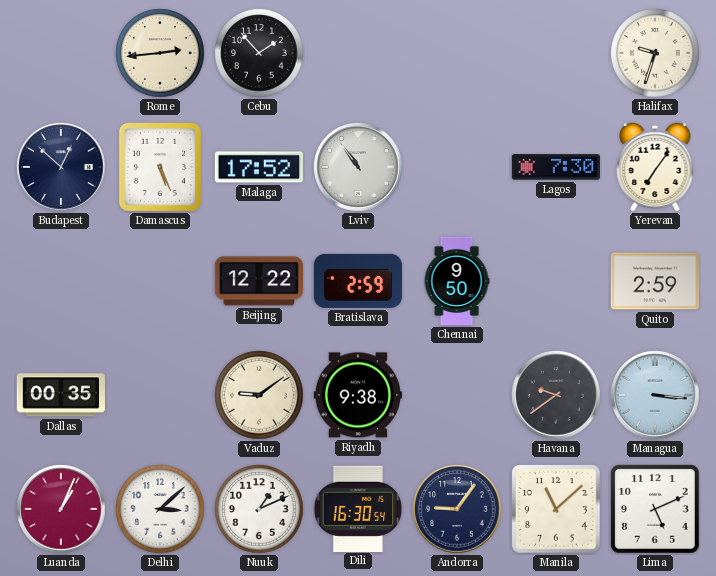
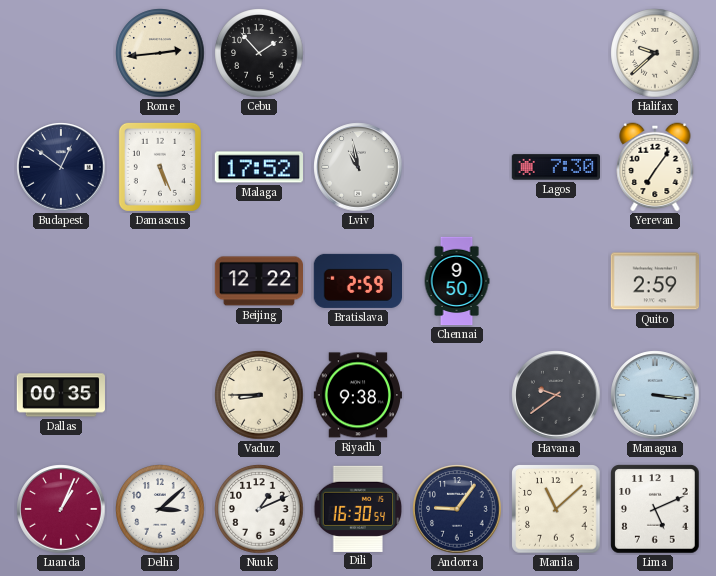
Halifax: 9:33 -> 9:38
Budapest: 12:52 -> 12:51
Lviv: 10:54 -> 10:58
Vaduz: 9:09 -> 8:45
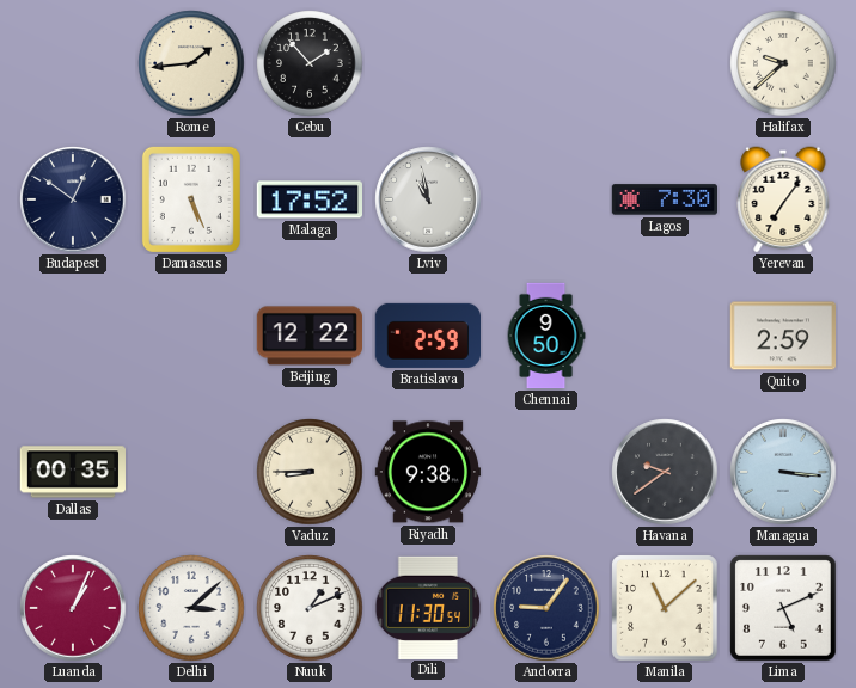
Rome: 2:44 -> 1:44
Dili: 16:30 -> 11:30
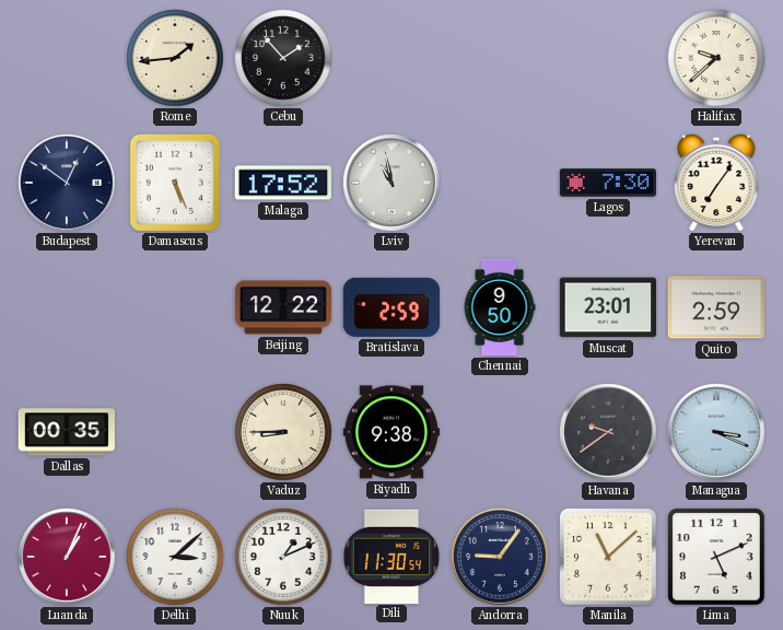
Muscat: none -> 23:01
Managua: 3:16 -> 3:19
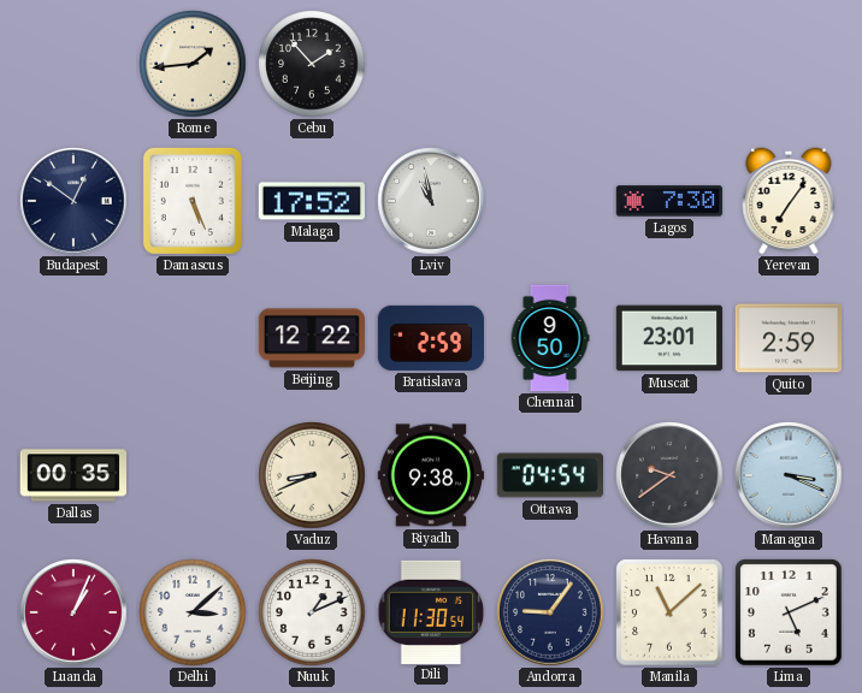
Halifax: 9:38 -> none
Vaduz: 8:45 -> 8:41
Ottawa: none -> 04:54
